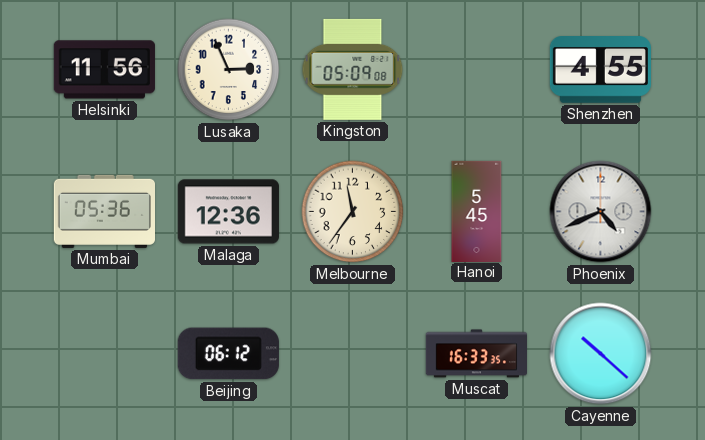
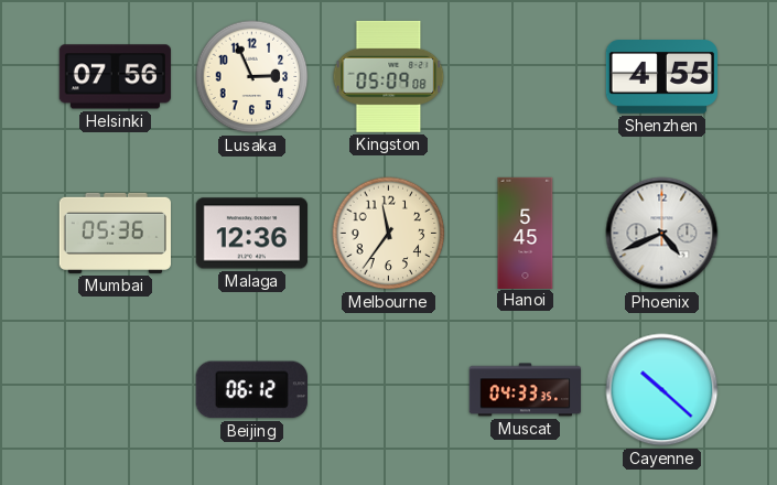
Helsinki: 11:56 -> 07:56
Muscat: 16:33 -> 04:33
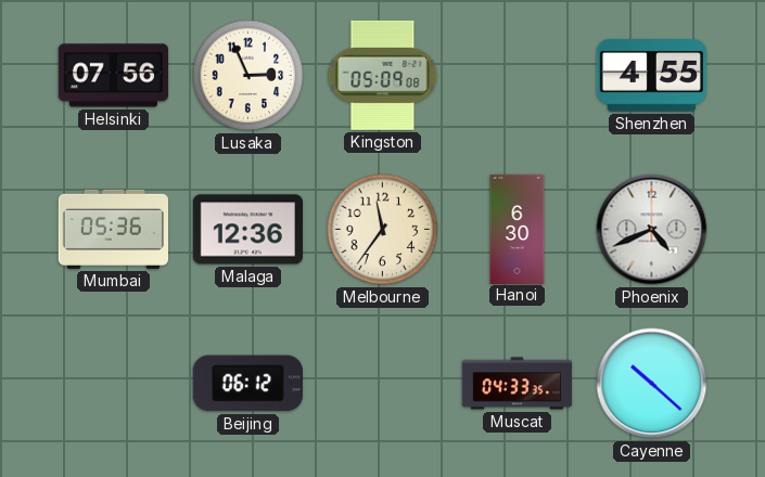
Hanoi: 5:45 -> 6:30
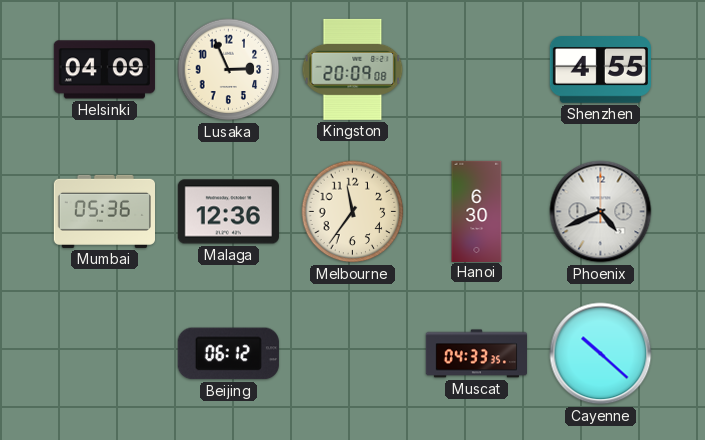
Helsinki: 07:56 -> 04:09
Kingston: 05:09 -> 20:09
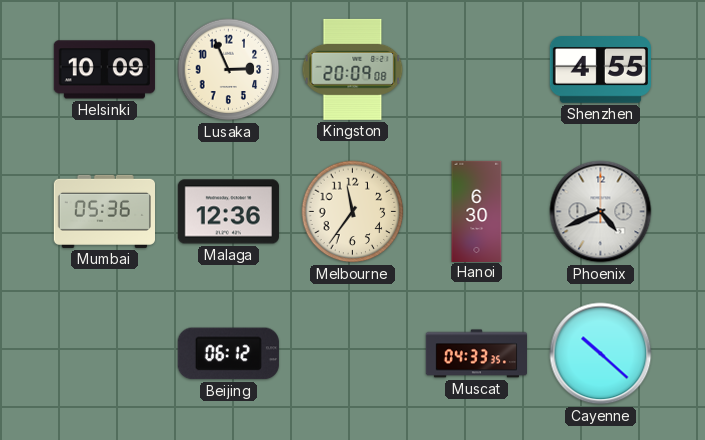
Helsinki: 04:09 -> 10:09
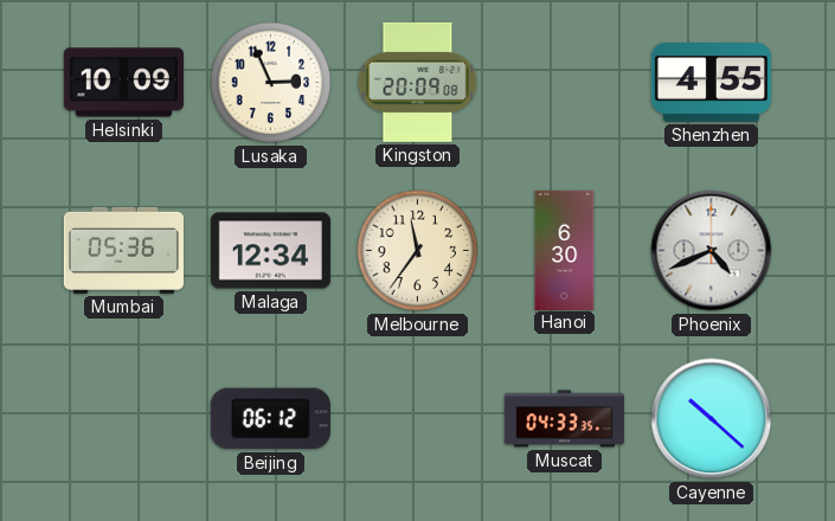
Malaga: 12:36 -> 12:34
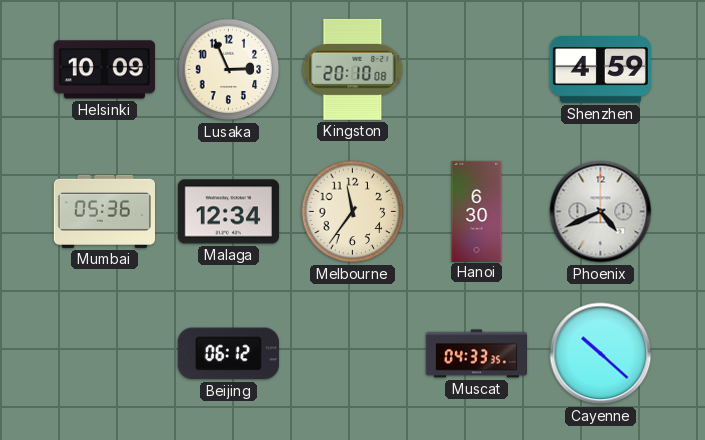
Kingston: 20:09 -> 20:10
Shenzhen: 4:55 -> 4:59
